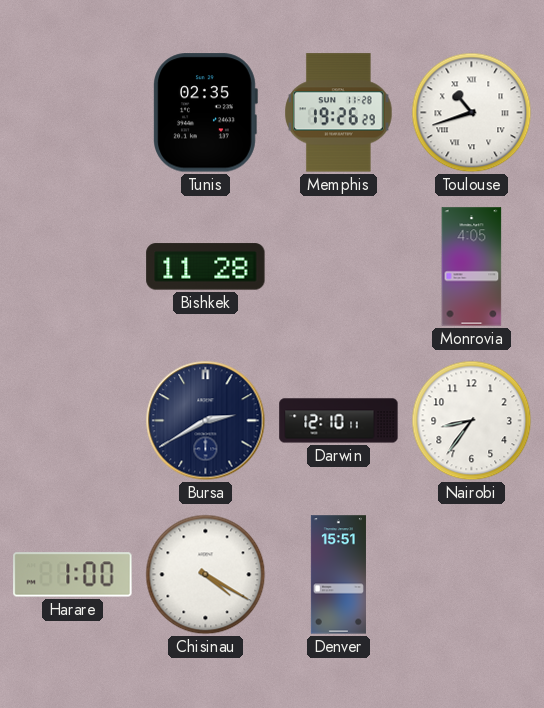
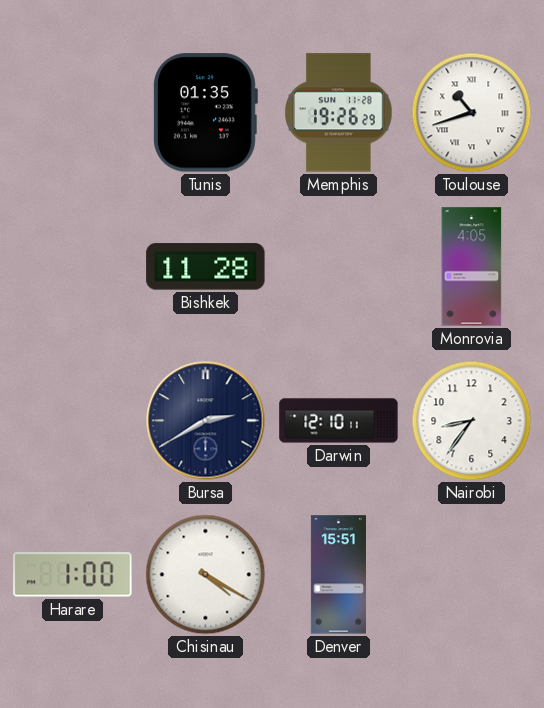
Tunis: 02:35 -> 01:35
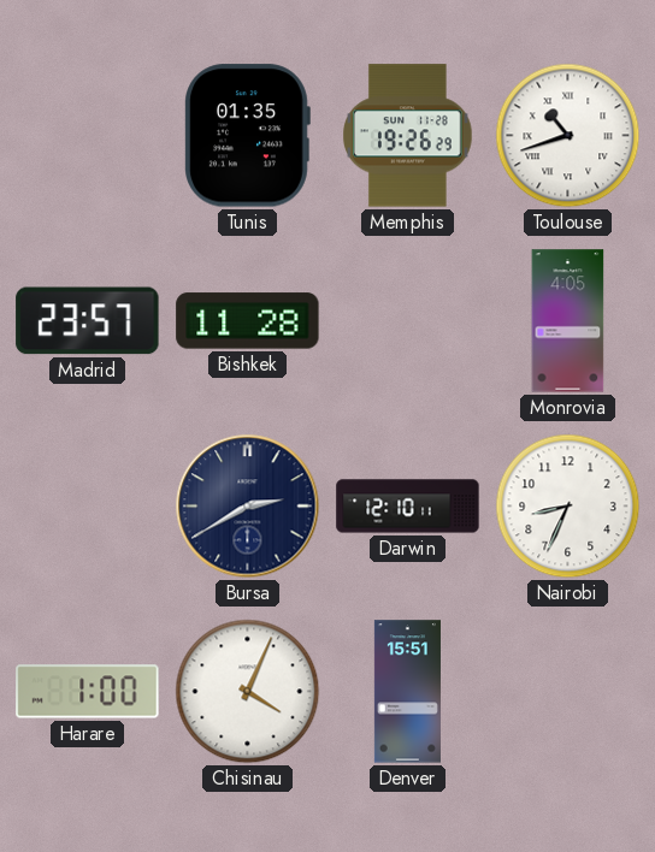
Madrid: none -> 23:57
Nairobi: 8:36 -> 8:34
Chisinau: 4:20 -> 4:04
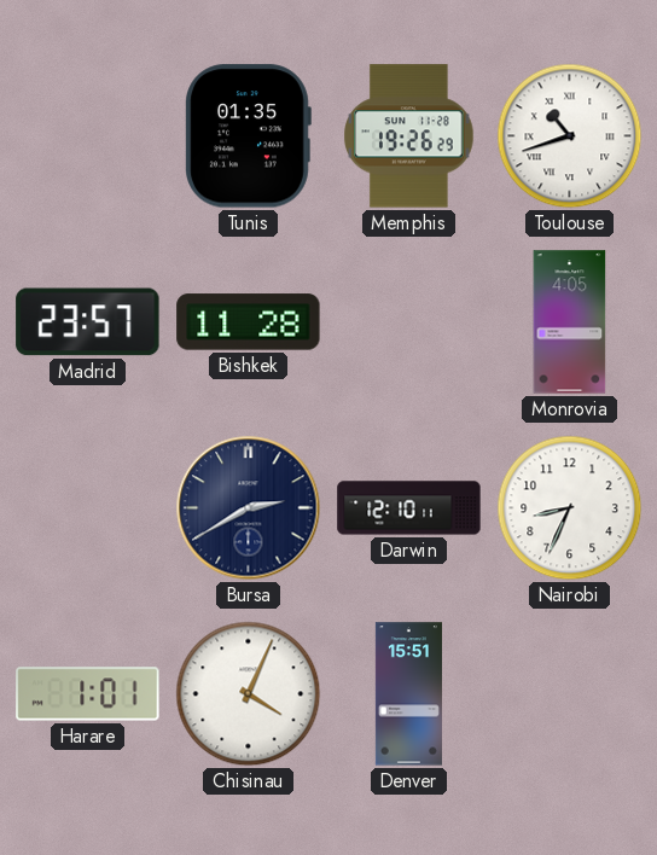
Harare: 1:00 -> 1:01
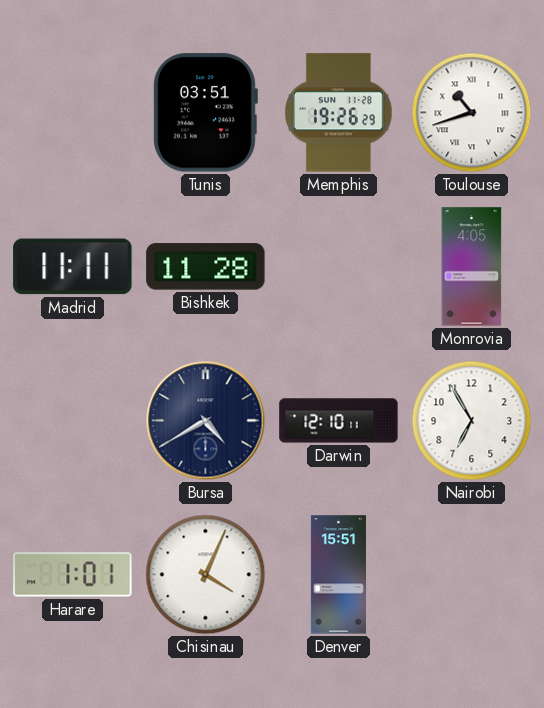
Tunis: 01:35 -> 03:51
Madrid: 23:57 -> 11:11
Bursa: 2:40 -> 4:40
Nairobi: 8:34 -> 6:55
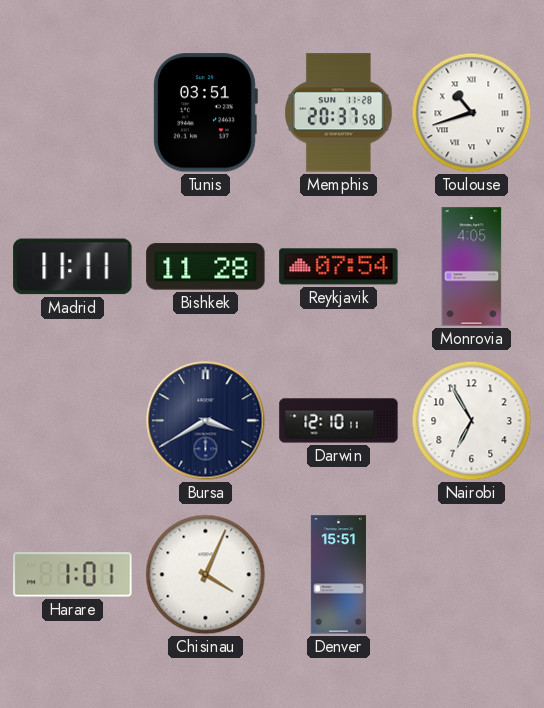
Memphis: 19:26 -> 20:37
Reykjavik: none -> 07:54
Bursa: 4:40 -> 3:40
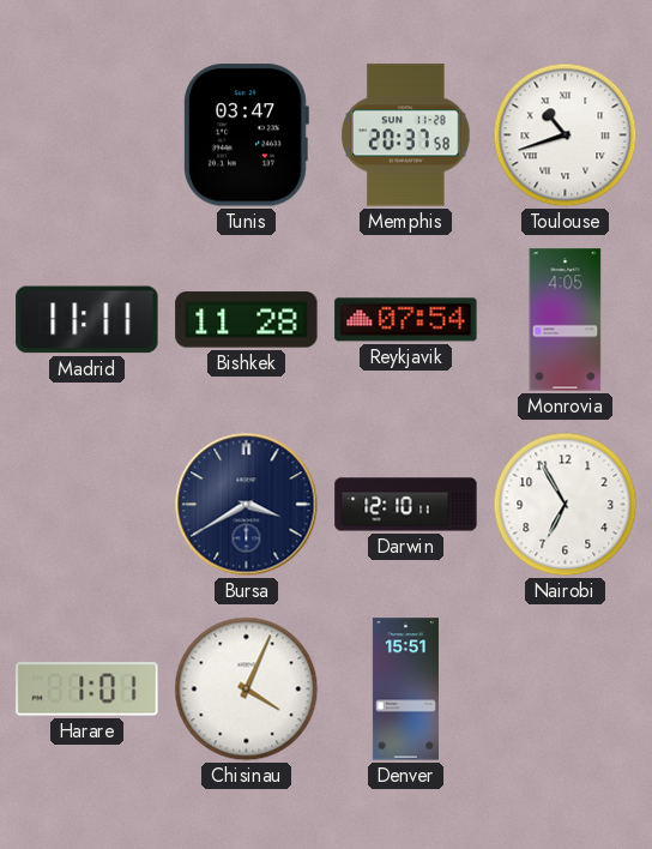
Tunis: 03:51 -> 03:47
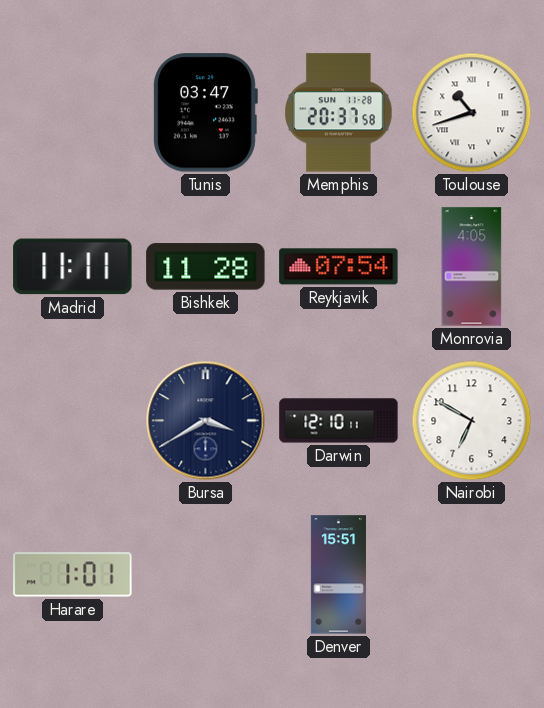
Nairobi: 6:55 -> 6:50
Chisinau: 4:04 -> none
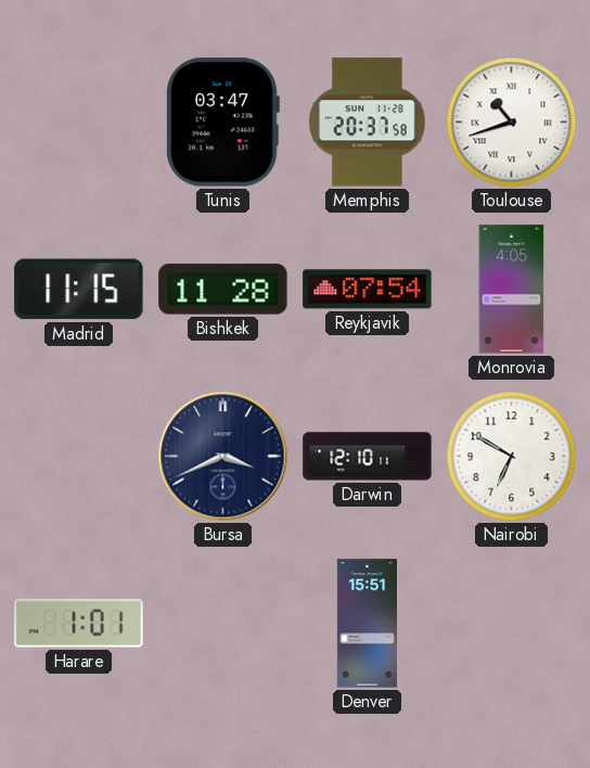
Madrid: 11:11 -> 11:15
Bursa: 3:40 -> 3:41
